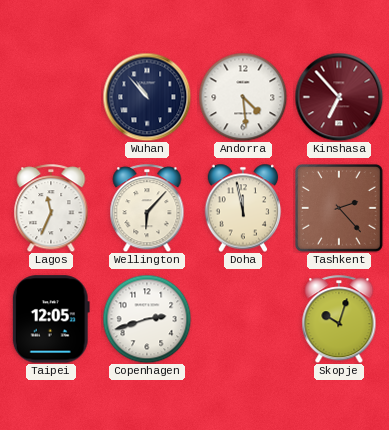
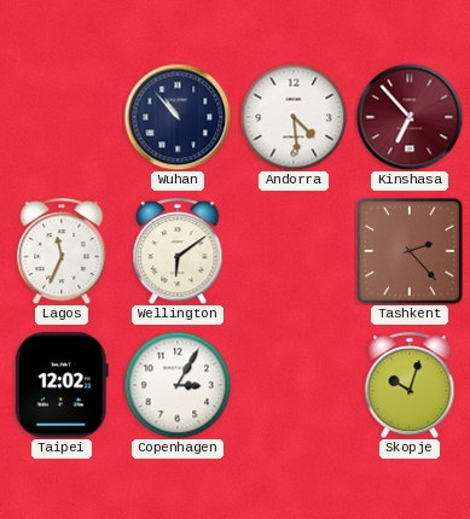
Wellington: 6:07 -> 6:09
Doha: 11:58 -> none
Taipei: 12:05 -> 12:02
Copenhagen: 2:42 -> 3:05
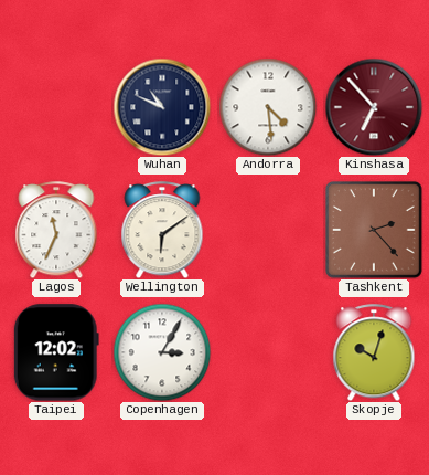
Wuhan: 10:53 -> 10:49
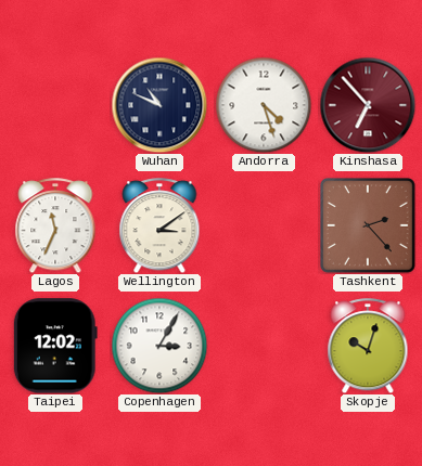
Andorra: 4:29 -> 4:27
Wellington: 6:09 -> 3:09
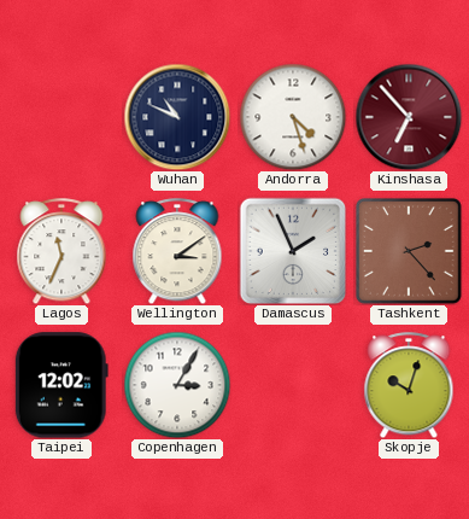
Damascus: none -> 1:56
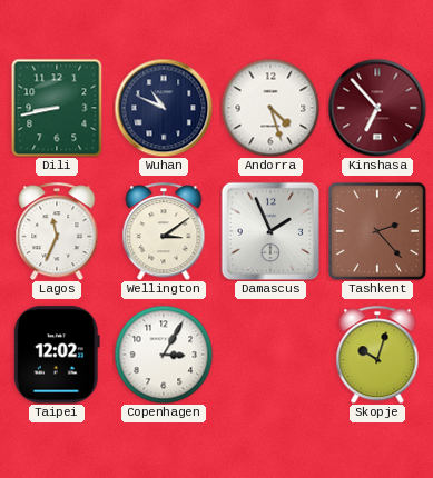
Dili: none -> 8:43
